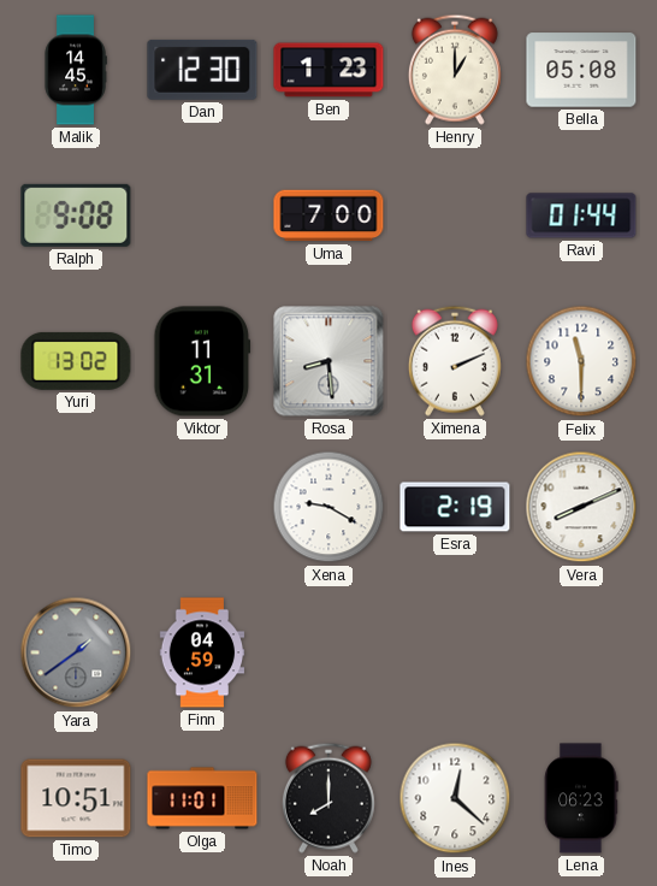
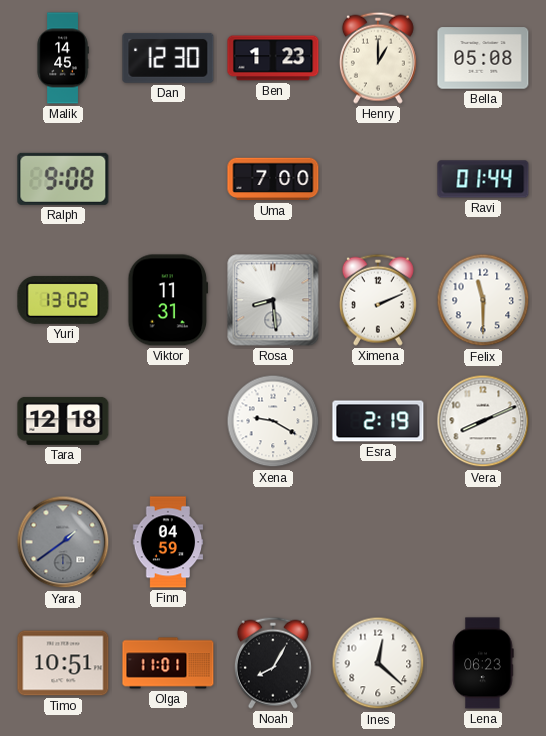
Tara: none -> 12:18
Noah: 8:00 -> 8:05
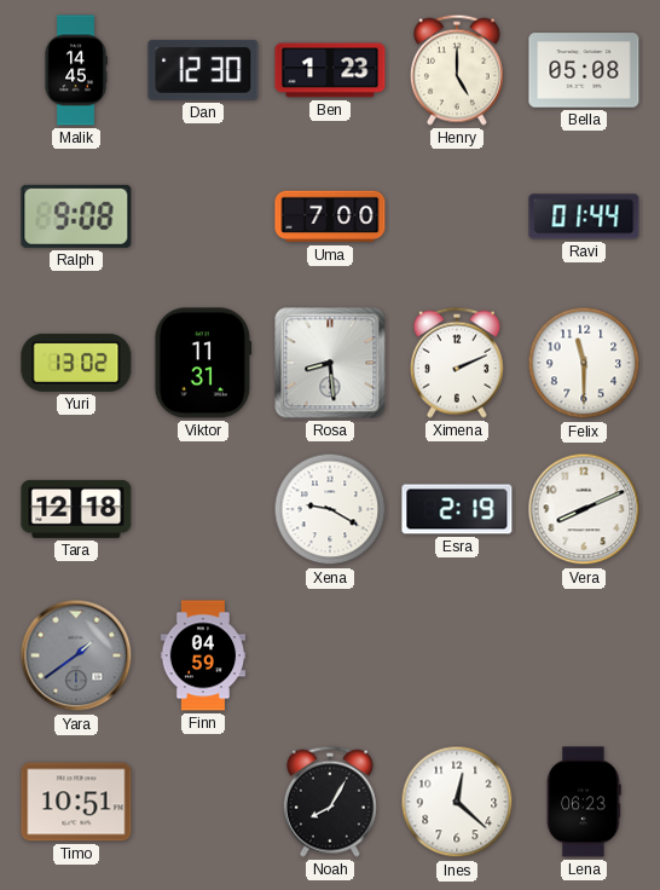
Henry: 1:00 -> 5:00
Olga: 11:01 -> none
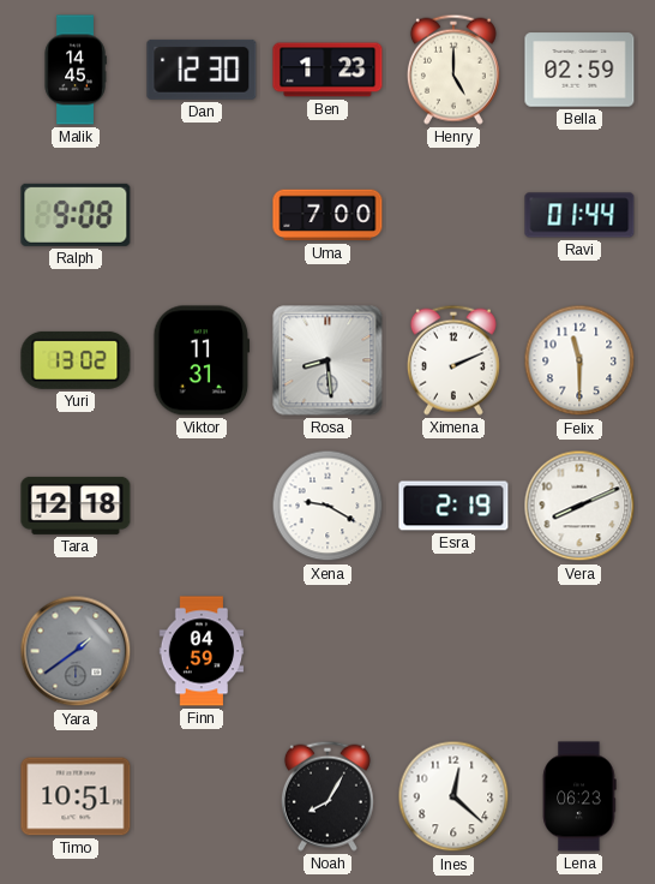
Bella: 05:08 -> 02:59
